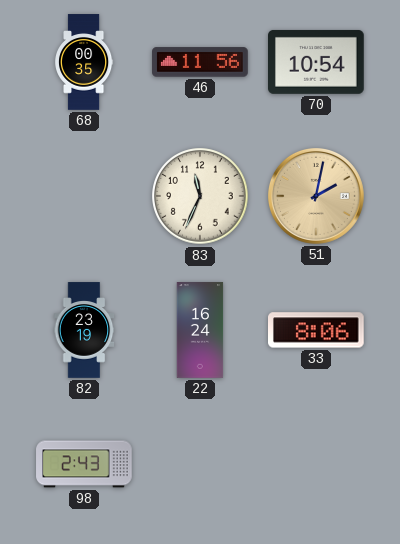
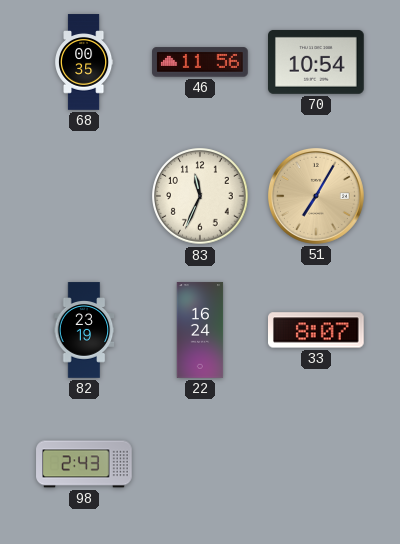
51: 2:02 -> 7:05
33: 8:06 -> 8:07
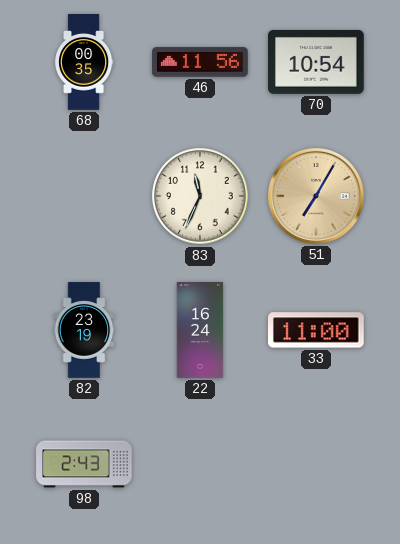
33: 8:07 -> 11:00
